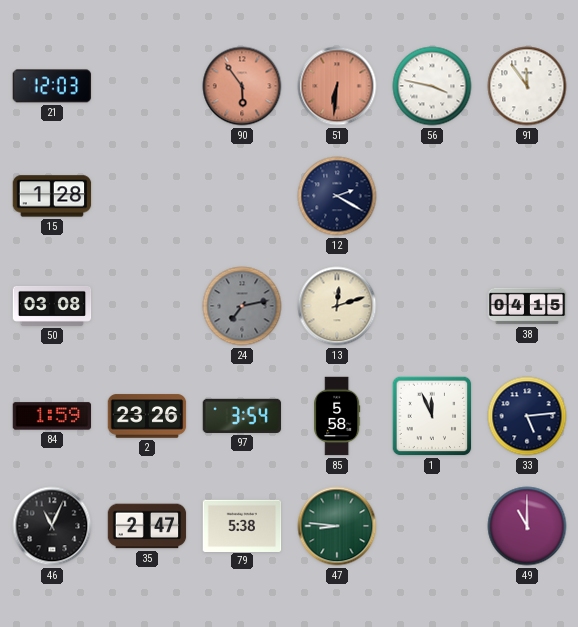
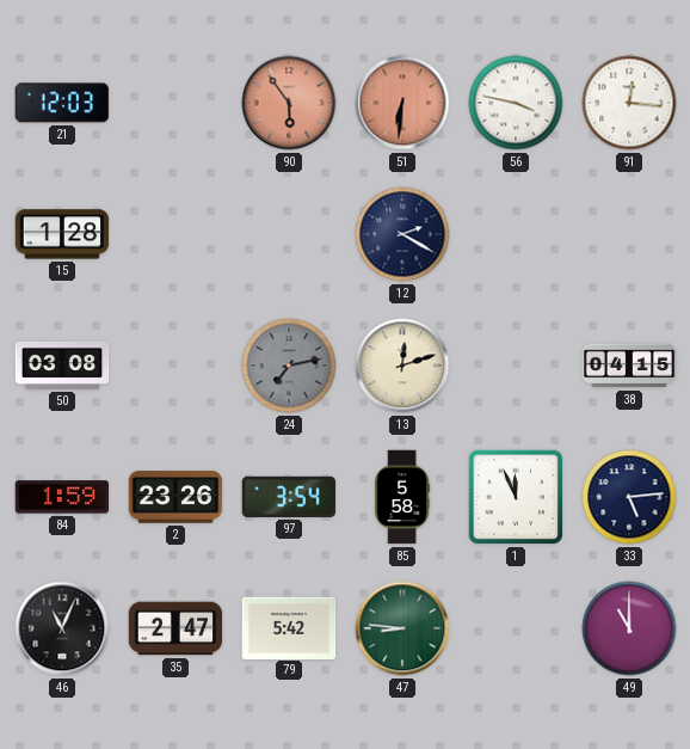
91: 11:54 -> 12:16
79: 5:38 -> 5:42
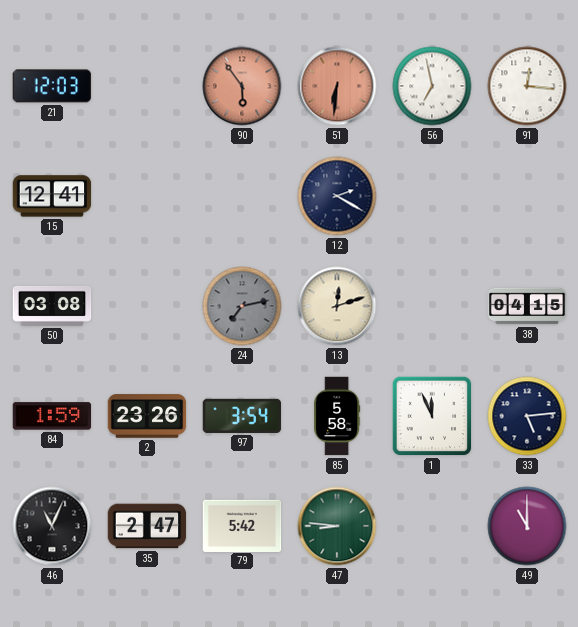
56: 3:47 -> 6:58
15: 1:28 -> 12:41
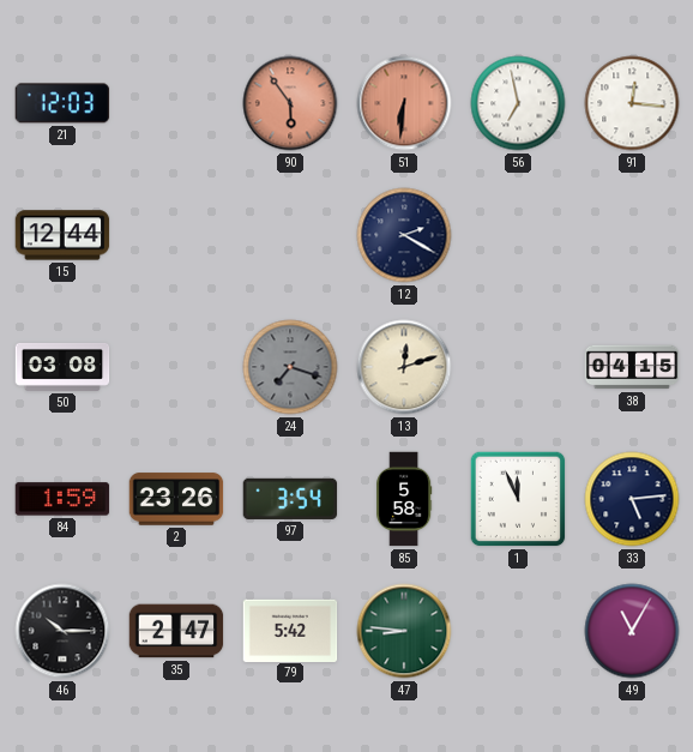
15: 12:41 -> 12:44
24: 7:13 -> 7:18
46: 11:04 -> 10:15
49: 11:00 -> 11:05
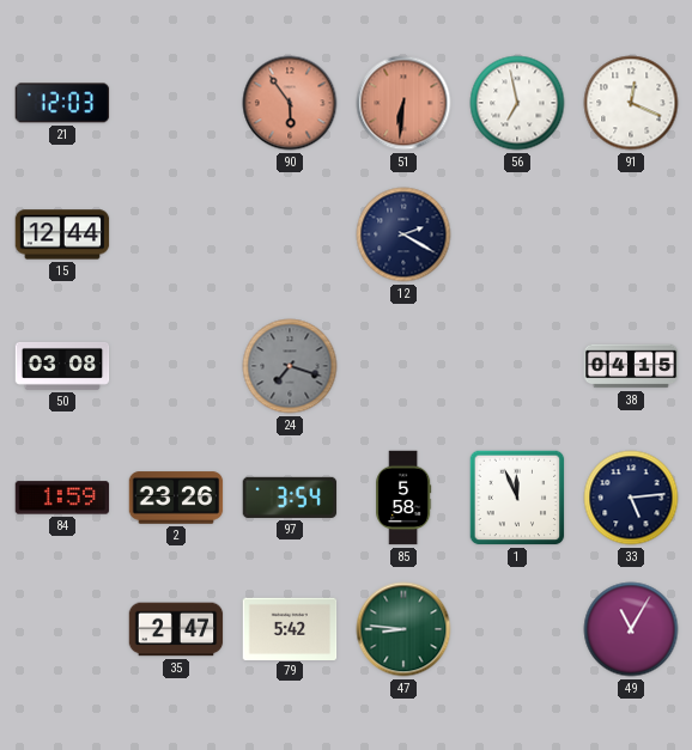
91: 12:16 -> 12:19
13: 12:12 -> none
46: 10:15 -> none
